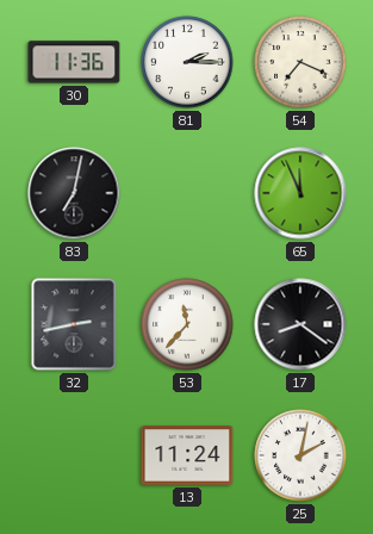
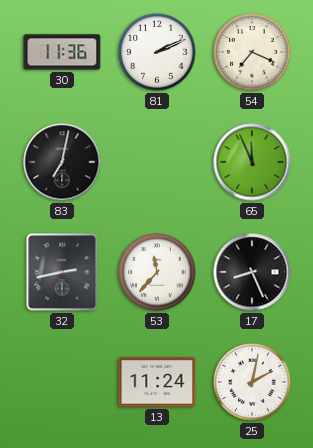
81: 2:15 -> 2:11
17: 8:21 -> 8:26
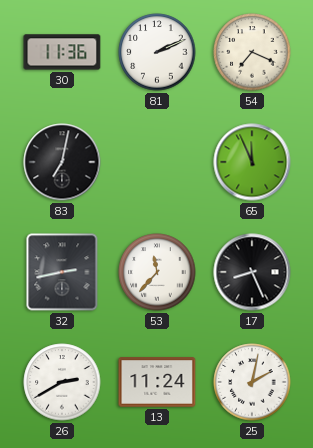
26: none -> 2:40
